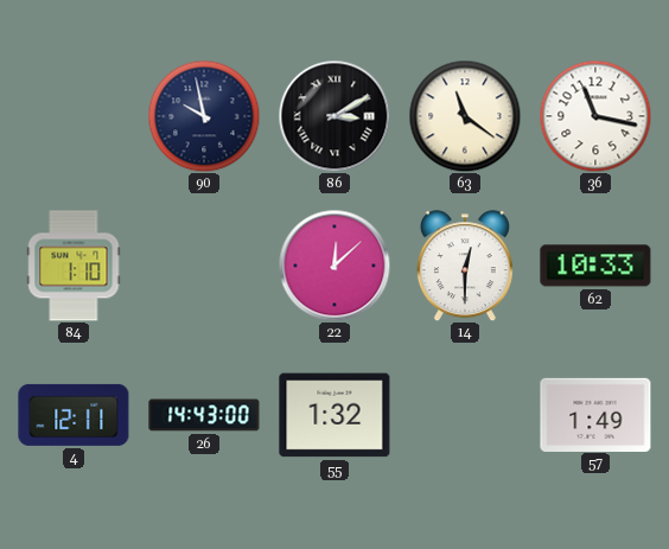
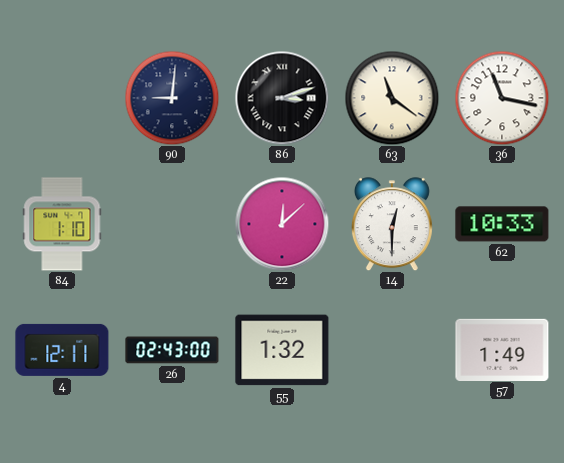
90: 9:58 -> 9:01
86: 3:10 -> 3:12
26: 14:43 -> 02:43
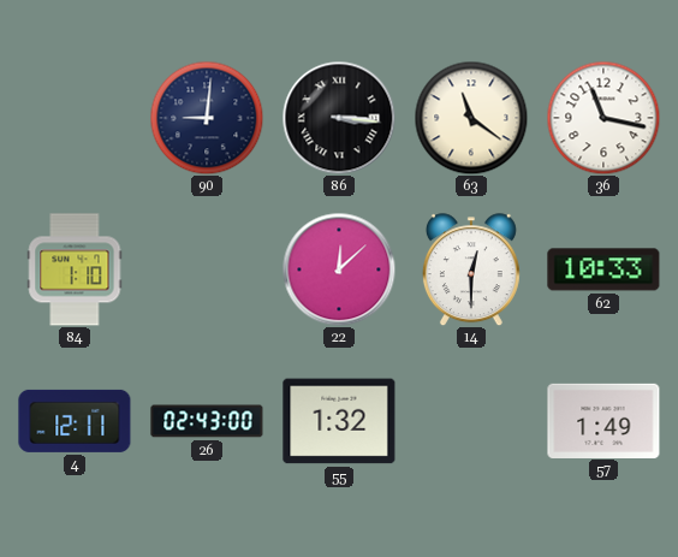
86: 3:12 -> 3:16
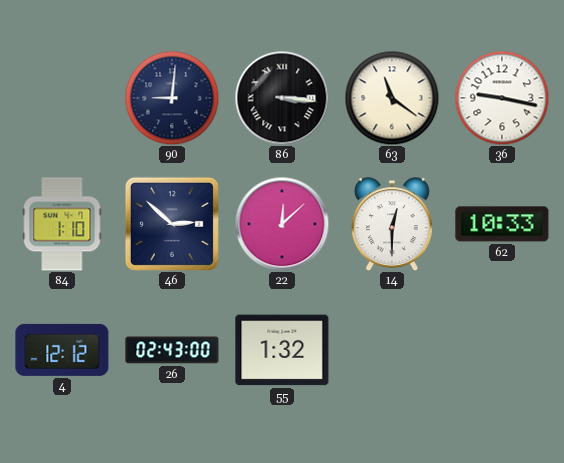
36: 11:17 -> 9:17
46: none -> 2:52
4: 12:11 -> 12:12
57: 1:49 -> none
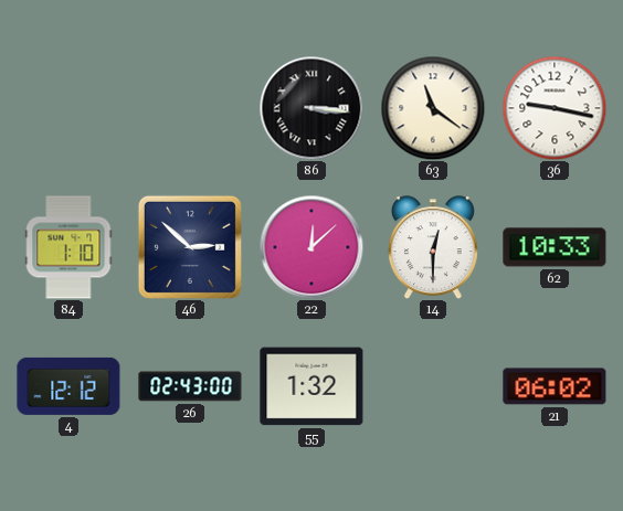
90: 9:01 -> none
21: none -> 06:02
